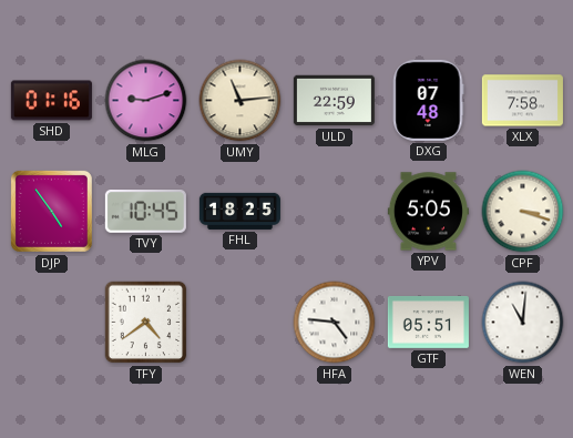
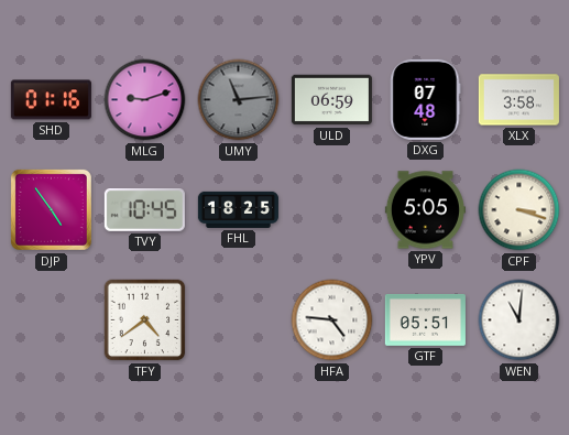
UMY dial: cream -> grey
ULD: 22:59 -> 06:59
XLX: 7:58 -> 3:58
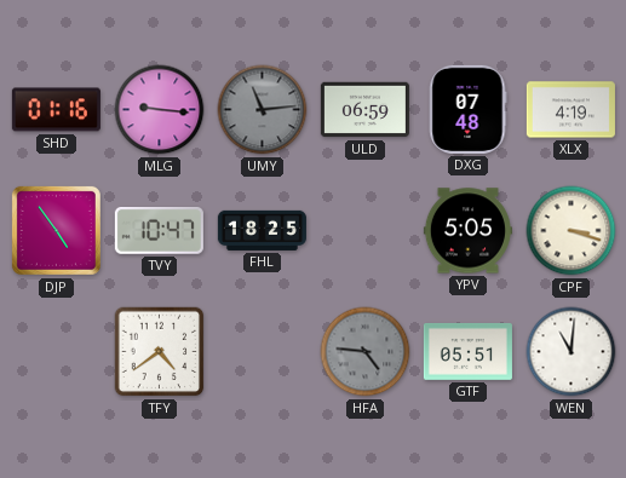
MLG: 9:12 -> 9:16
XLX: 3:58 -> 4:19
TVY: 10:45 -> 10:47
HFA dial: white -> grey
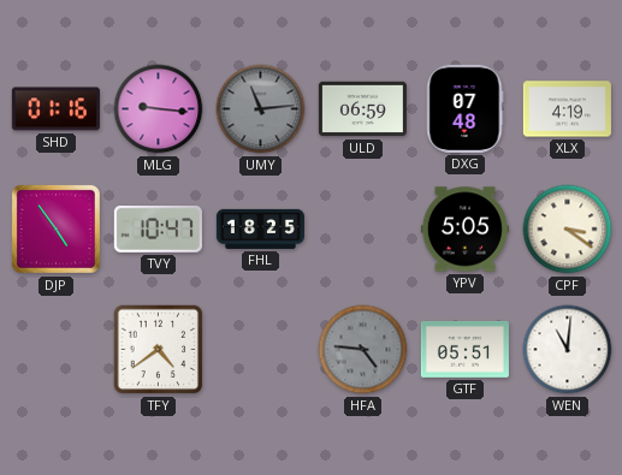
CPF: 3:18 -> 3:21
